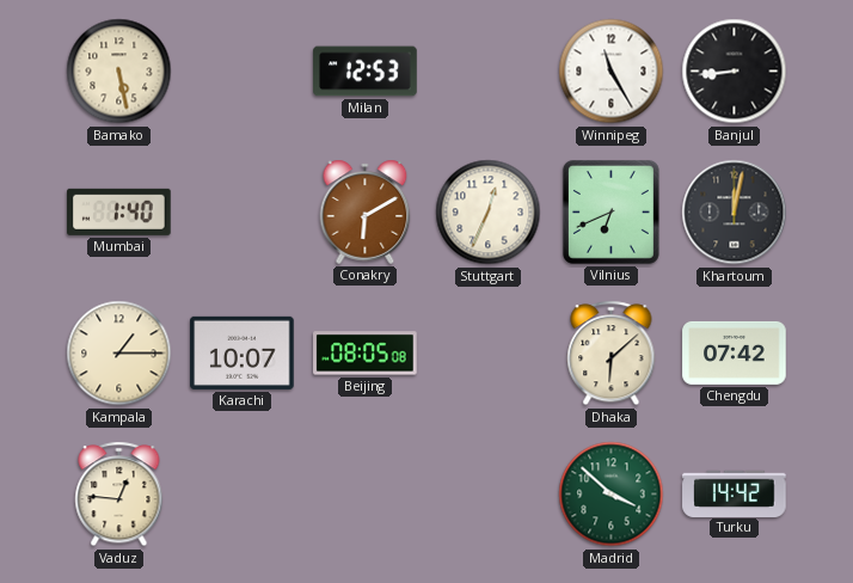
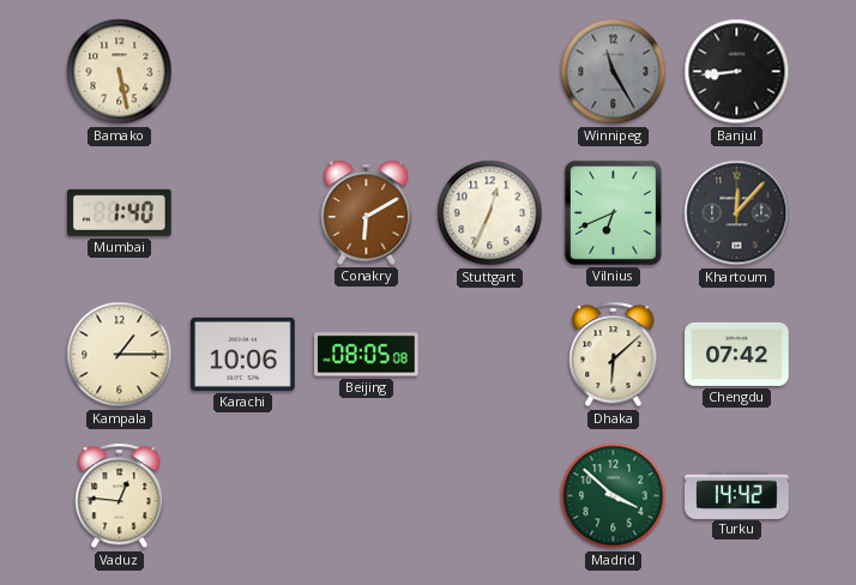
Milan: 12:53 -> none
Winnipeg dial: white -> grey
Khartoum: 12:02 -> 12:07
Karachi: 10:07 -> 10:06
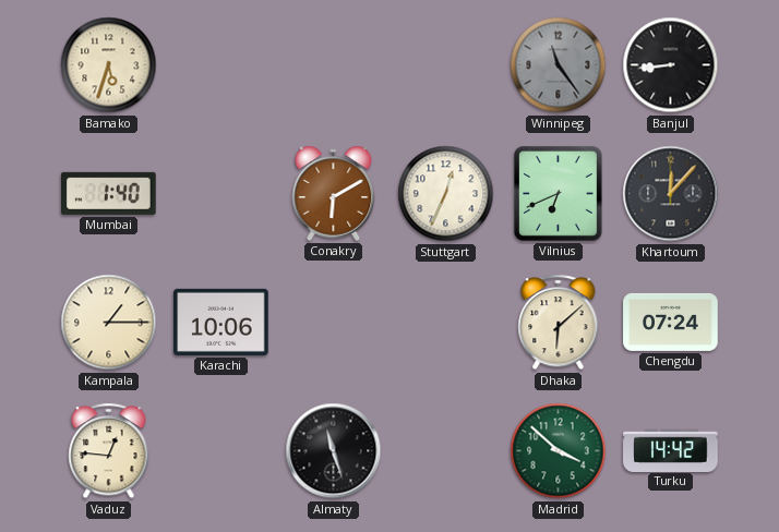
Bamako: 5:28 -> 5:33
Winnipeg: 11:25 -> 11:24
Beijing: 08:05 -> none
Chengdu: 07:42 -> 07:24
Almaty: none -> 11:27
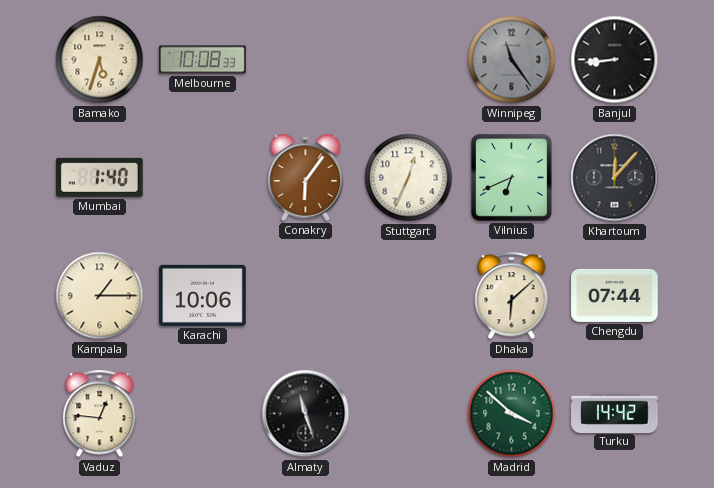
Melbourne: none -> 10:08
Conakry: 6:10 -> 6:06
Chengdu: 07:24 -> 07:44
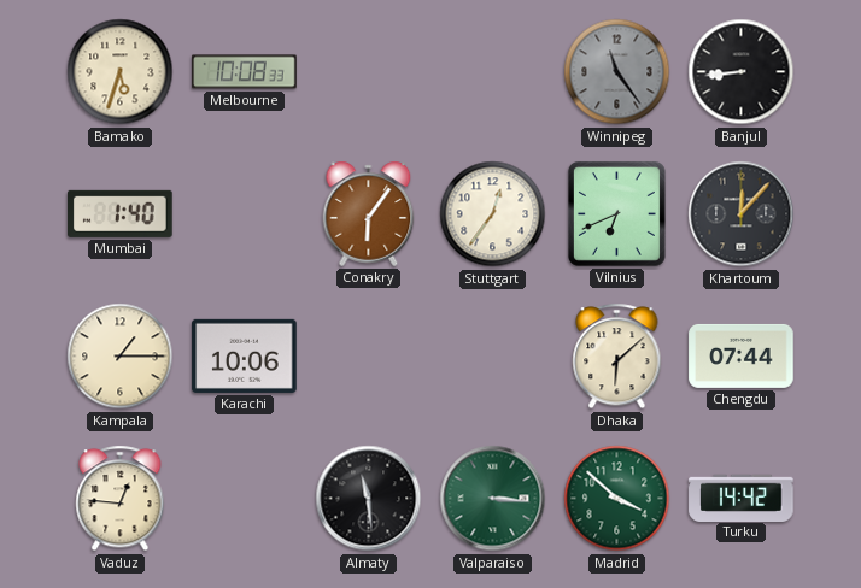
Stuttgart: 12:34 -> 12:36
Almaty: 11:27 -> 11:29
Valparaiso: none -> 3:16
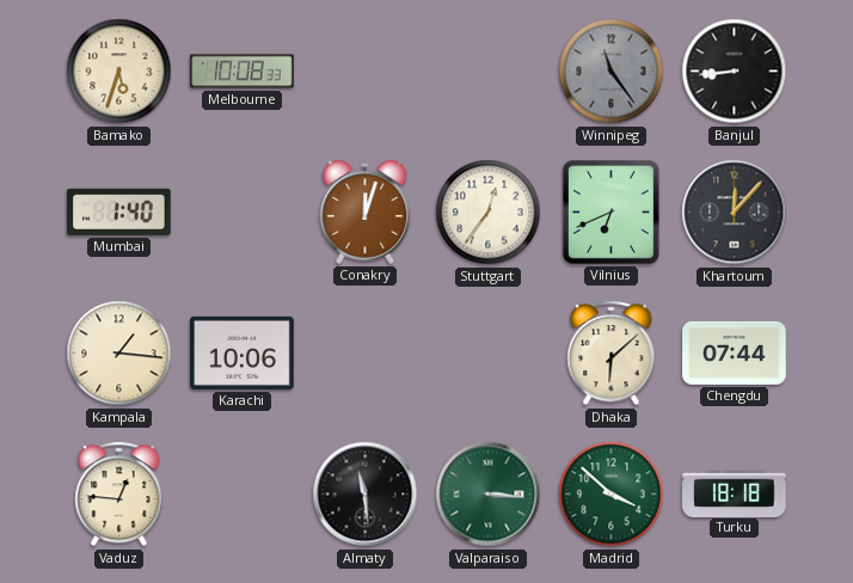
Conakry: 6:06 -> 12:03
Kampala: 1:15 -> 1:16
Turku: 14:42 -> 18:18
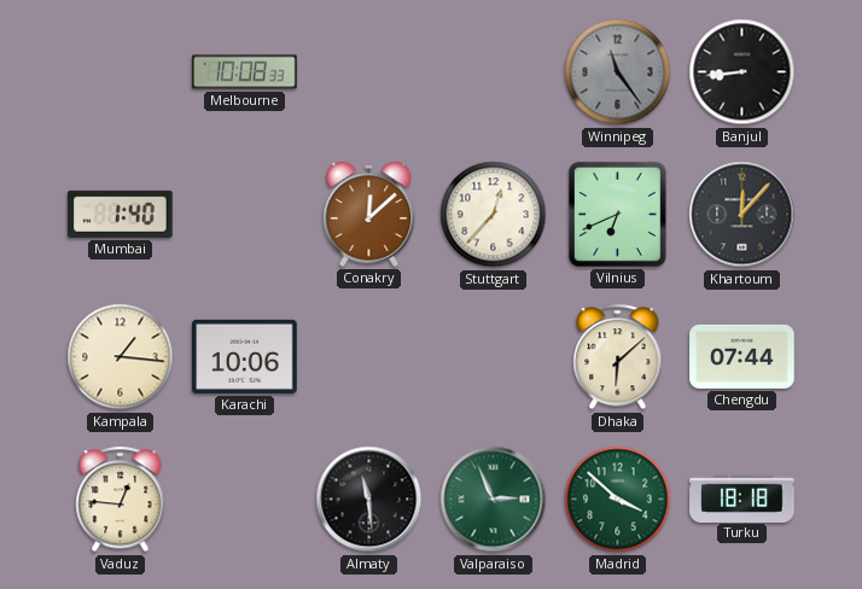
Bamako: 5:33 -> none
Conakry: 12:03 -> 12:08
Stuttgart: 12:36 -> 12:37
Valparaiso: 3:16 -> 2:56
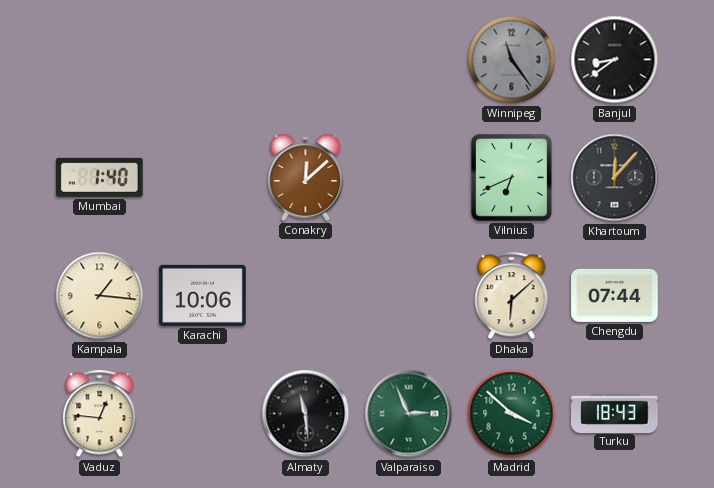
Melbourne: 10:08 -> none
Banjul: 8:44 -> 8:39
Stuttgart: 12:37 -> none
Turku: 18:18 -> 18:43
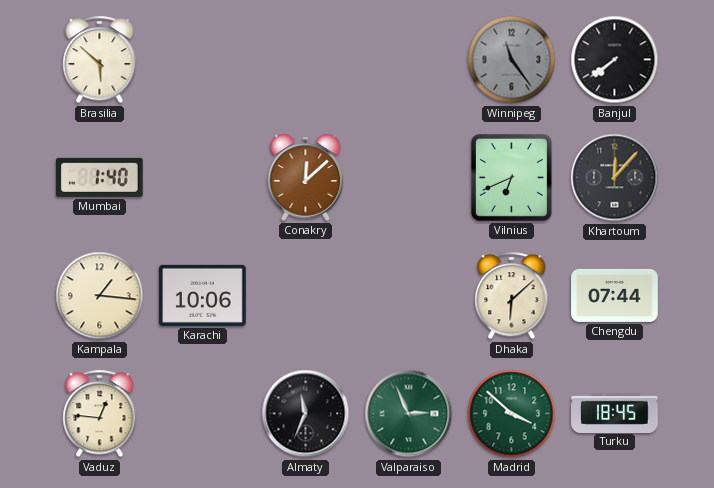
Brasilia: none -> 5:52
Banjul: 8:39 -> 7:39
Almaty: 11:29 -> 11:34
Turku: 18:43 -> 18:45
